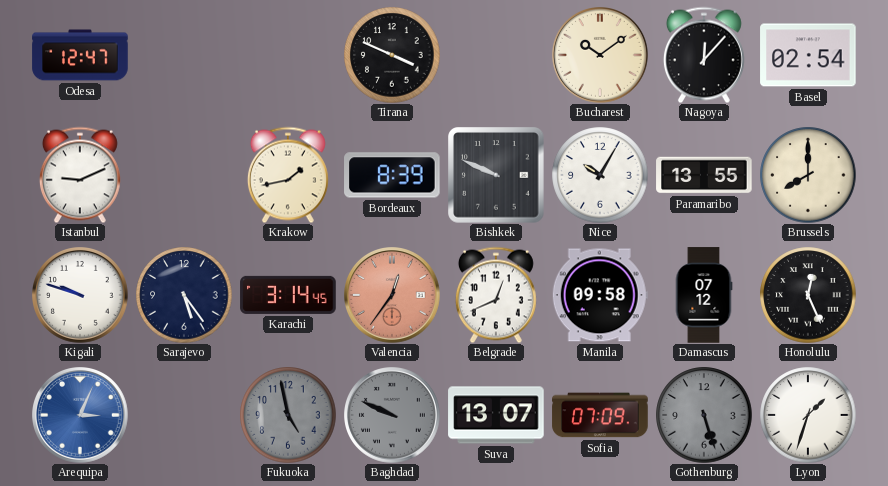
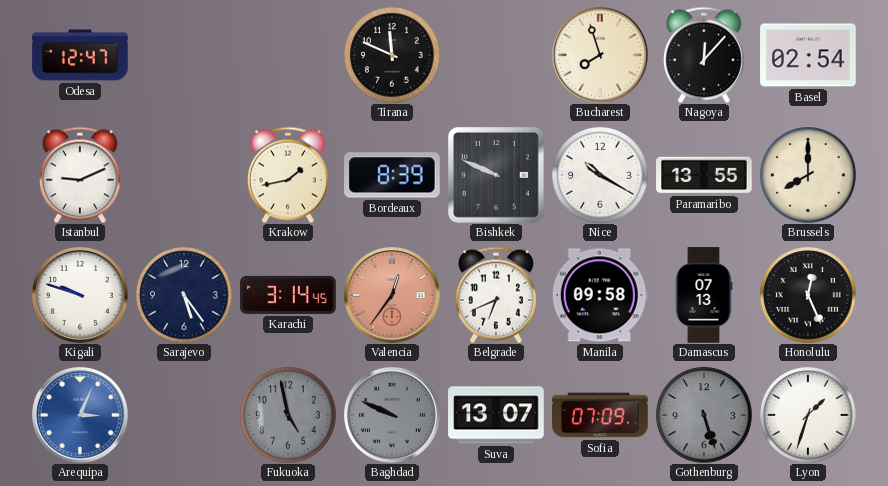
Tirana: 3:49 -> 11:49
Bucharest: 10:09 -> 7:57
Nice: 10:05 -> 10:20
Belgrade: 12:41 -> 6:41
Damascus: 07:12 -> 07:13
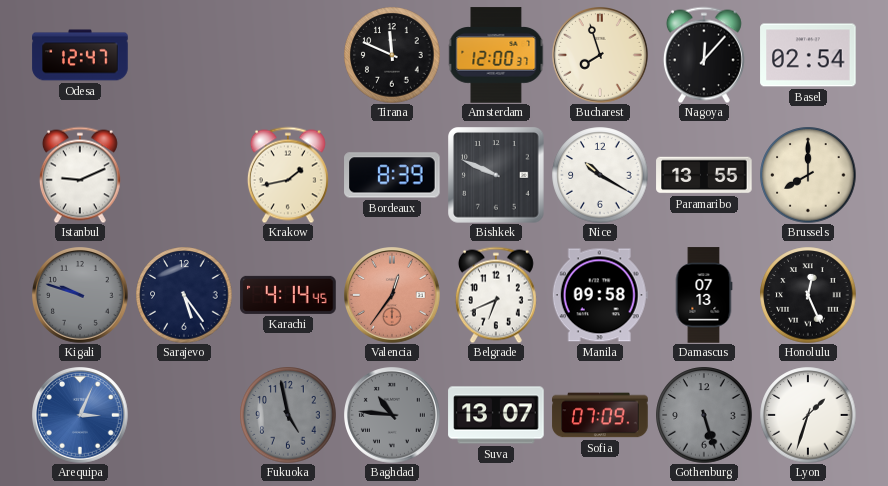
Amsterdam: none -> 12:00
Kigali dial: white -> grey
Karachi: 3:14 -> 4:14
Baghdad: 9:49 -> 10:46
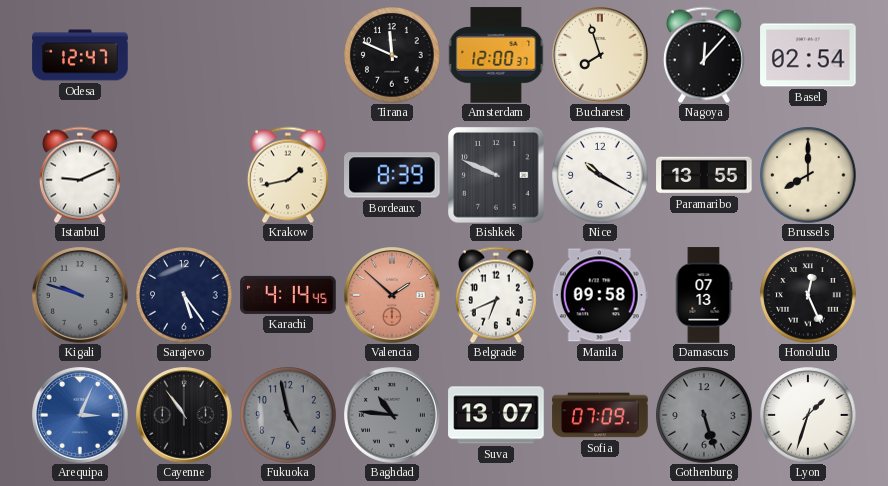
Valencia: 12:36 -> 1:52
Cayenne: none -> 10:54
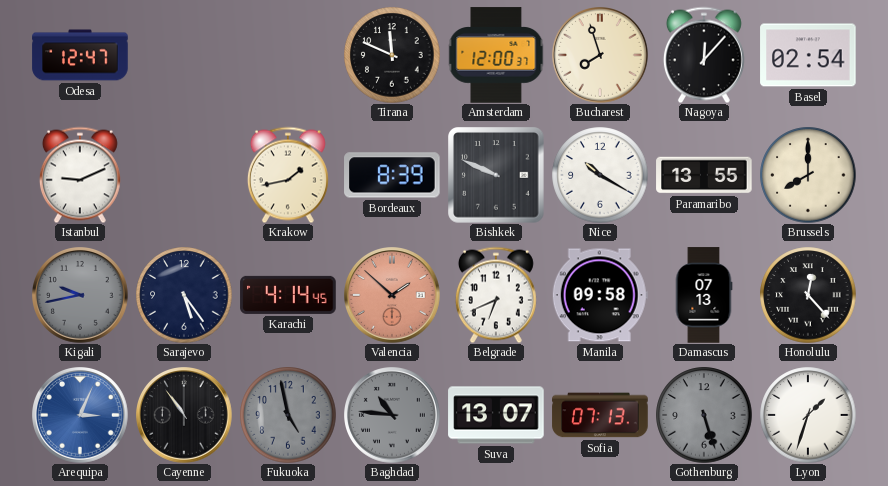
Kigali: 9:48 -> 9:43
Honolulu: 12:26 -> 12:23
Sofia: 07:09 -> 07:13
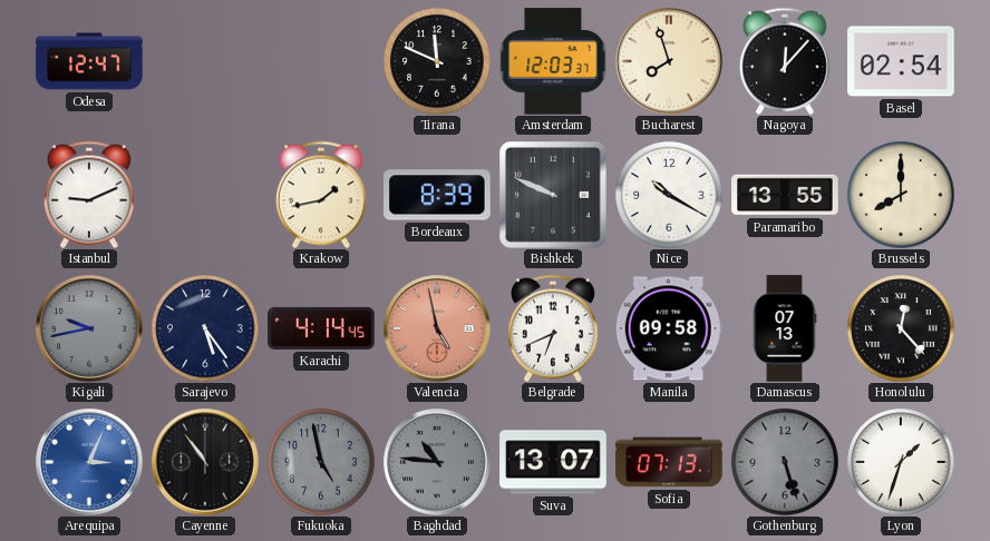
Amsterdam: 12:00 -> 12:03
Valencia: 1:52 -> 4:58
